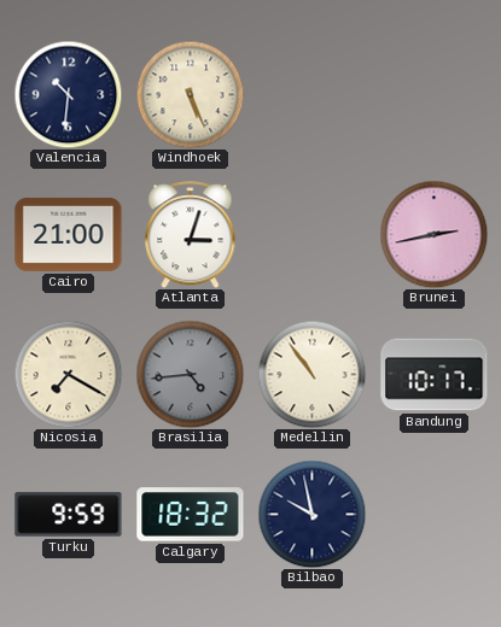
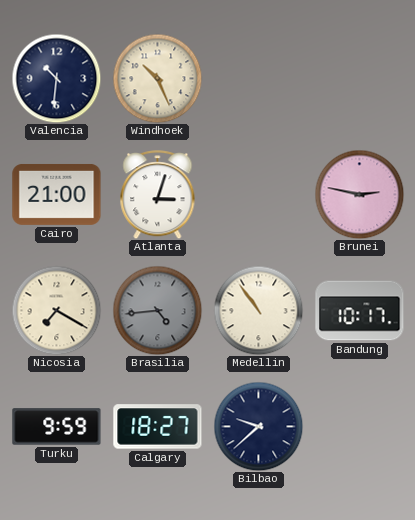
Windhoek: 5:26 -> 10:26
Brunei: 2:43 -> 2:47
Calgary: 18:32 -> 18:27
Bilbao: 9:58 -> 9:38
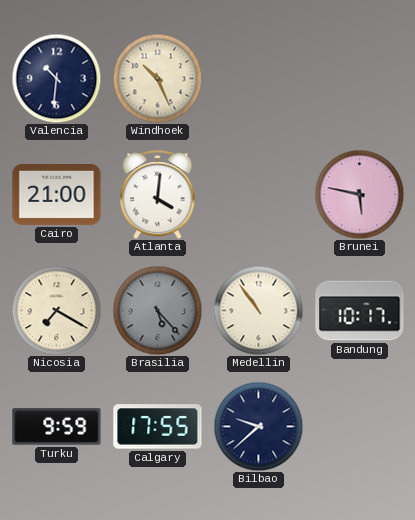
Atlanta: 3:03 -> 4:01
Brunei: 2:47 -> 5:47
Brasilia: 4:44 -> 5:23
Calgary: 18:27 -> 17:55
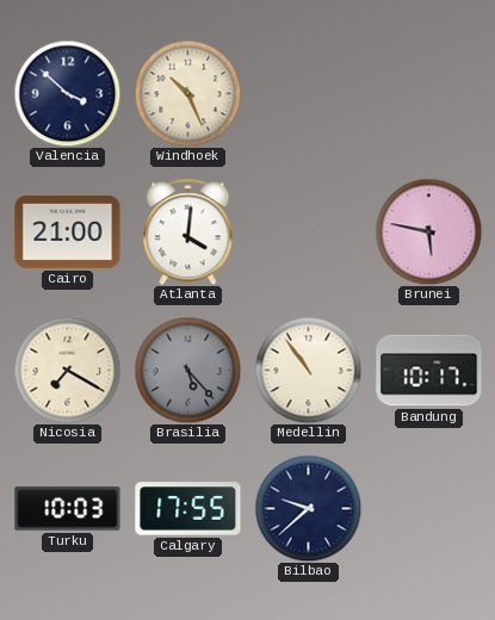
Valencia: 10:31 -> 3:52
Turku: 9:59 -> 10:03
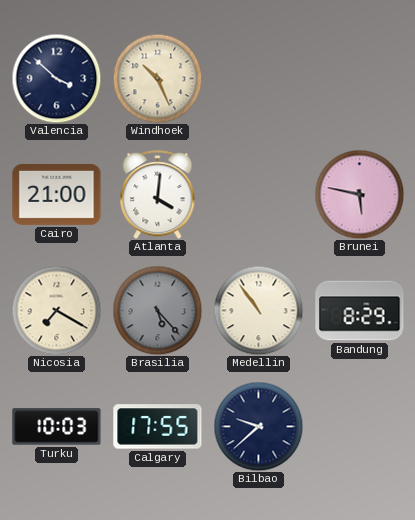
Bandung: 10:17 -> 8:29
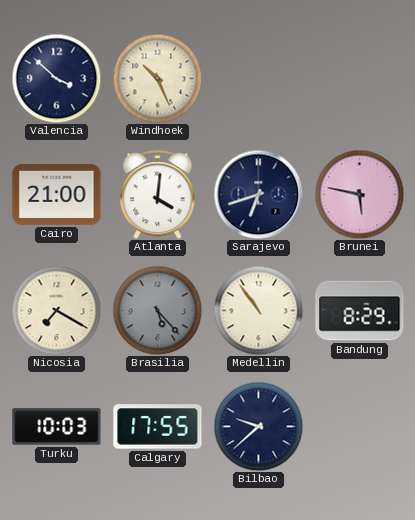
Sarajevo: none -> 6:42
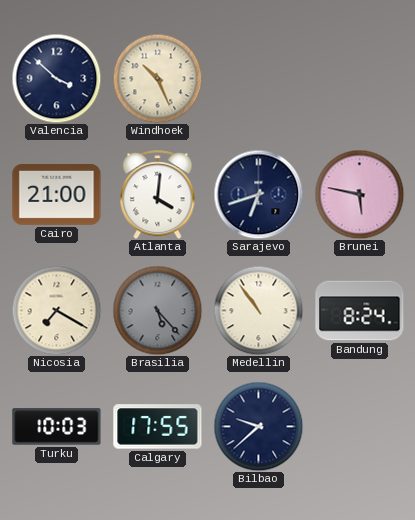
Bandung: 8:29 -> 8:24
